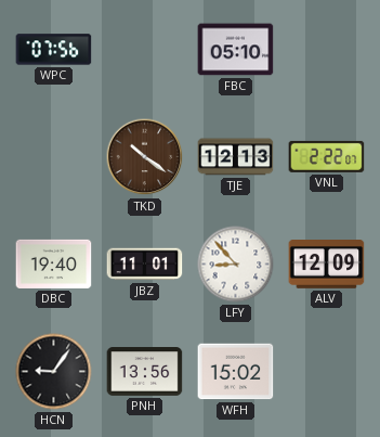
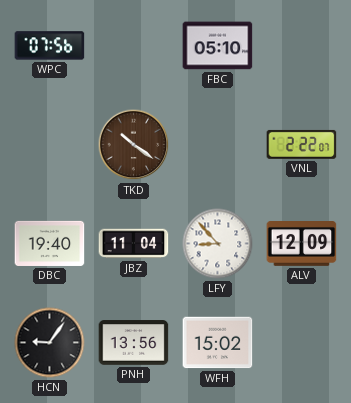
TJE: 12:13 -> none
JBZ: 11:01 -> 11:04
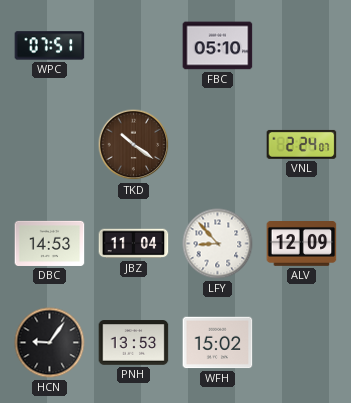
WPC: 07:56 -> 07:51
VNL: 2:22 -> 2:24
DBC: 19:40 -> 14:53
PNH: 13:56 -> 13:53
